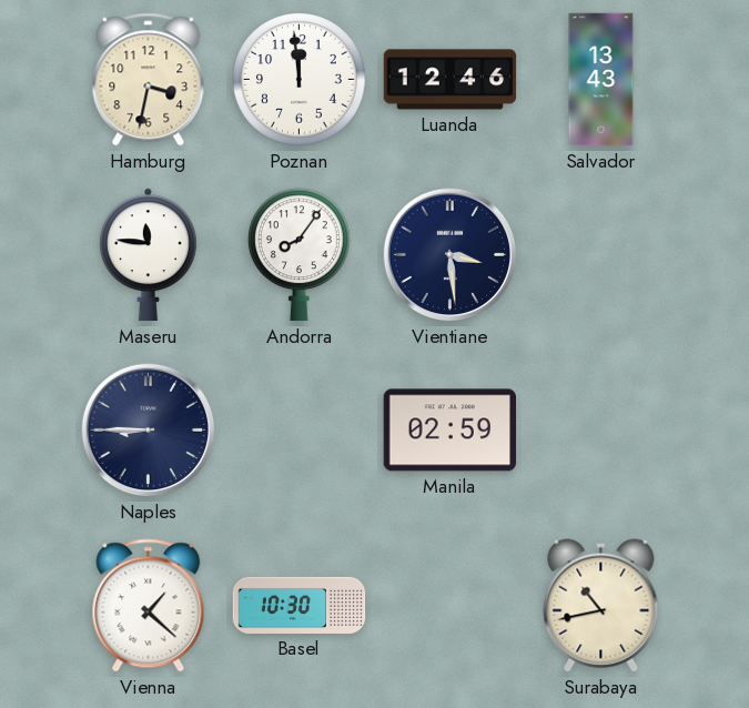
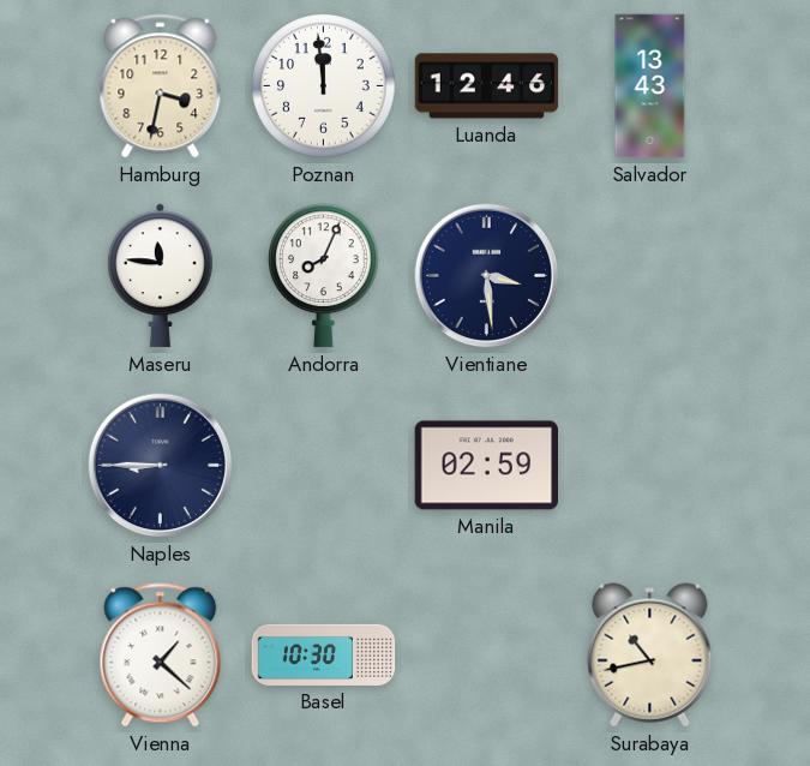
Andorra: 8:06 -> 8:04
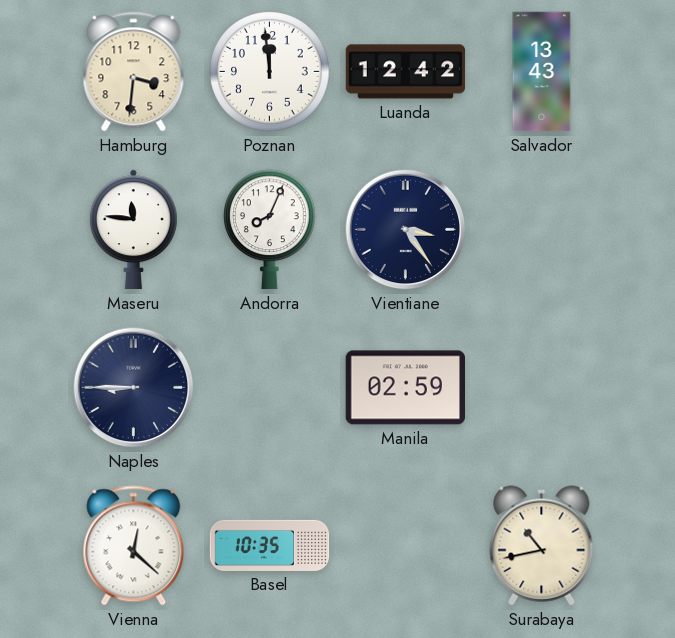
Hamburg: 3:32 -> 3:31
Luanda: 12:46 -> 12:42
Vientiane: 3:29 -> 3:24
Vienna: 1:22 -> 12:22
Basel: 10:30 -> 10:35
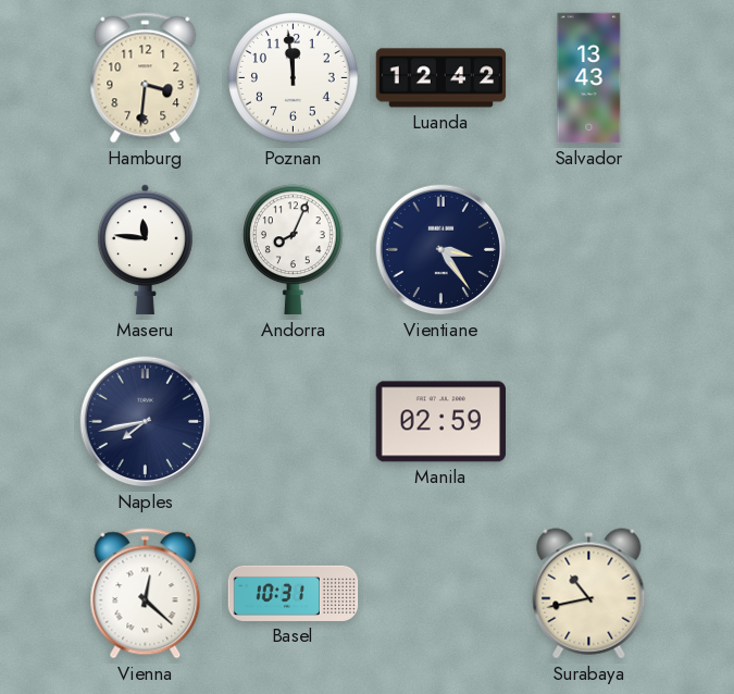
Naples: 8:45 -> 7:43
Basel: 10:35 -> 10:31
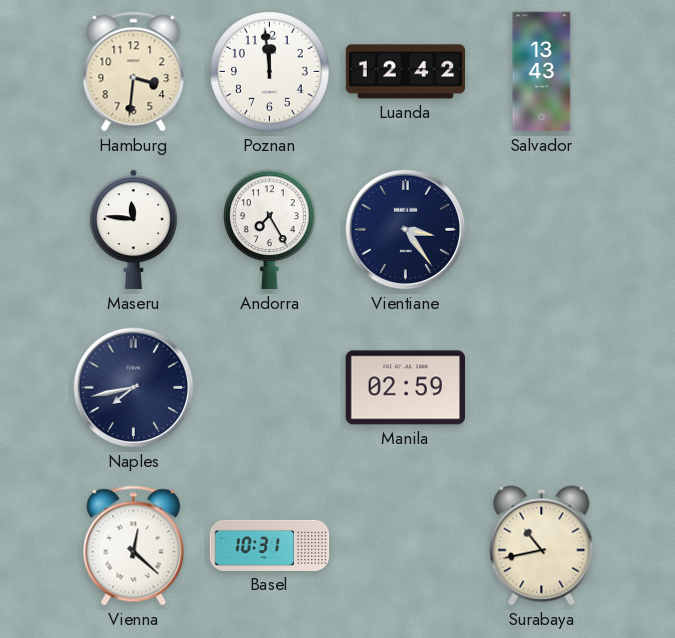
Andorra: 8:04 -> 7:25
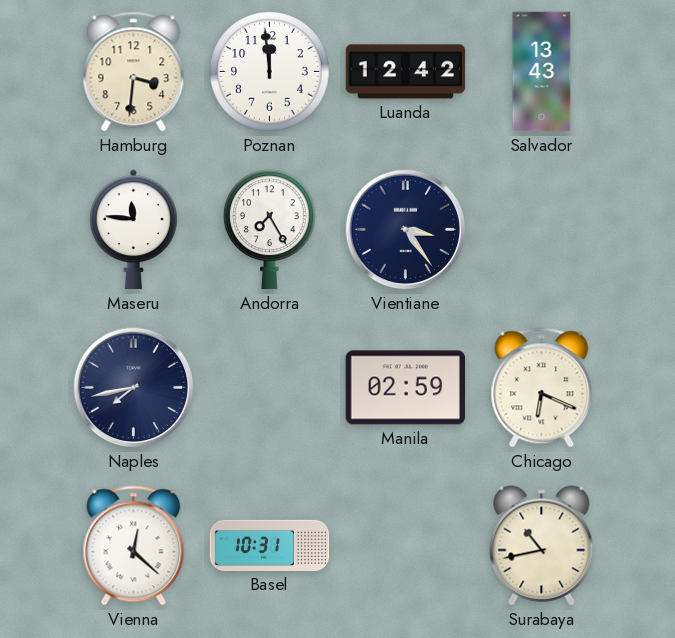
Chicago: none -> 6:19
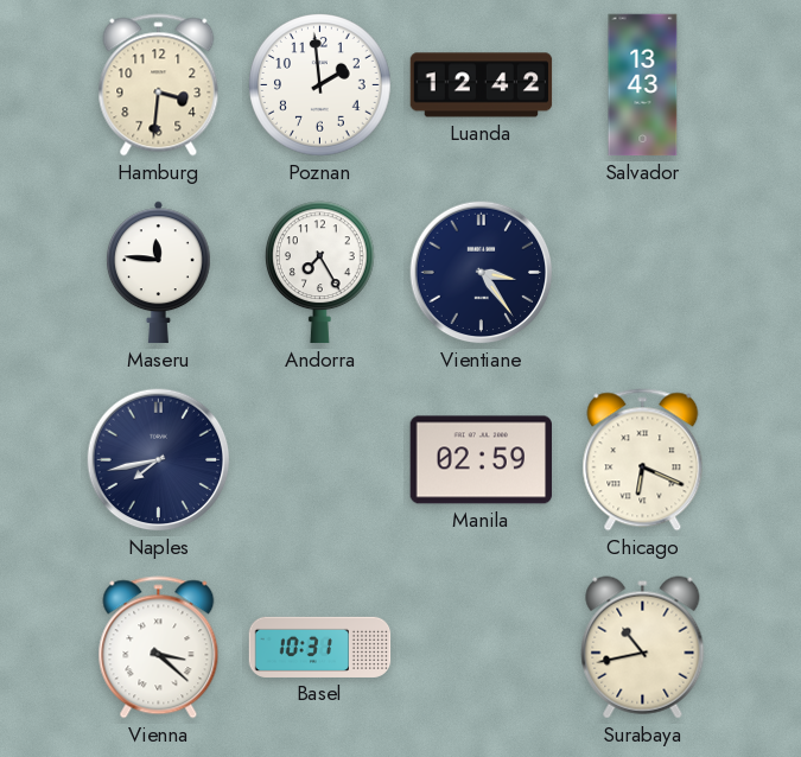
Poznan: 11:59 -> 1:59
Vienna: 12:22 -> 3:22
